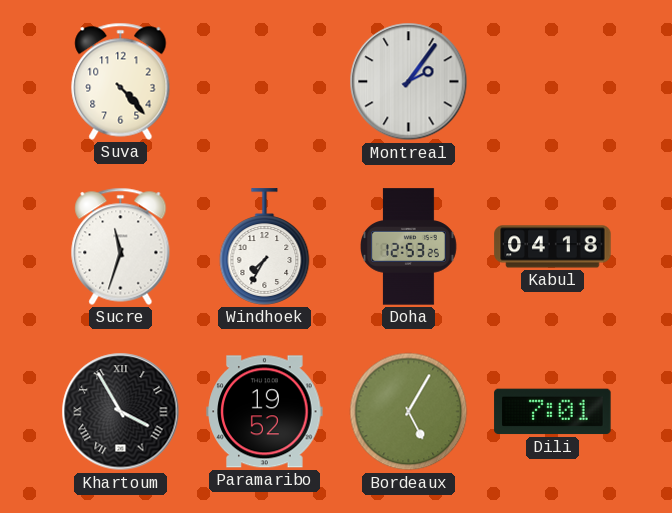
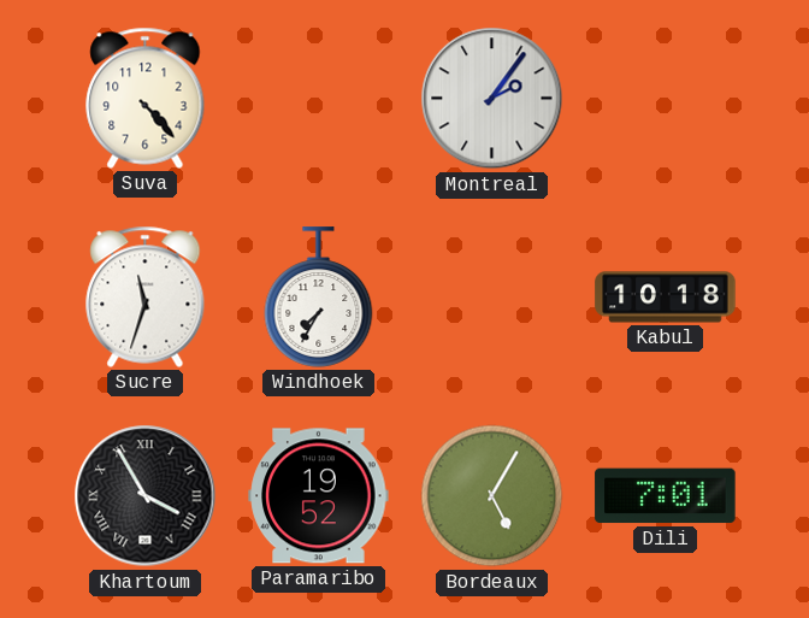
Doha: 12:53 -> none
Kabul: 04:18 -> 10:18
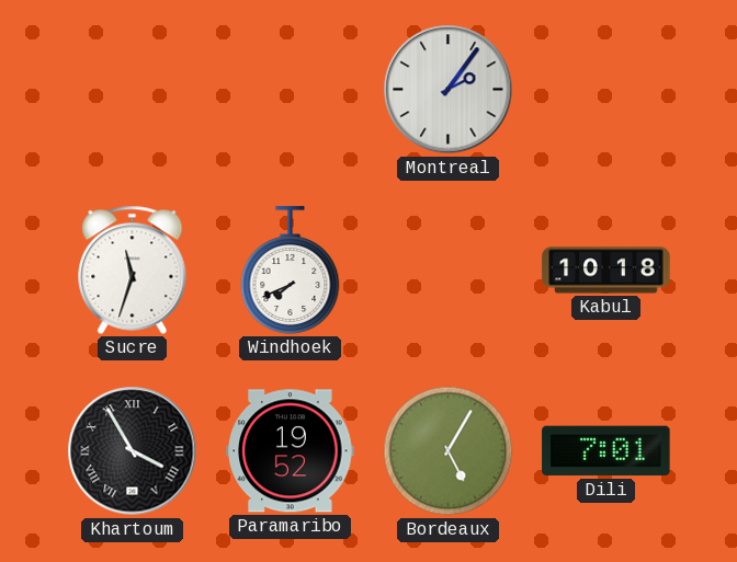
Suva: 4:23 -> none
Windhoek: 7:35 -> 7:41
